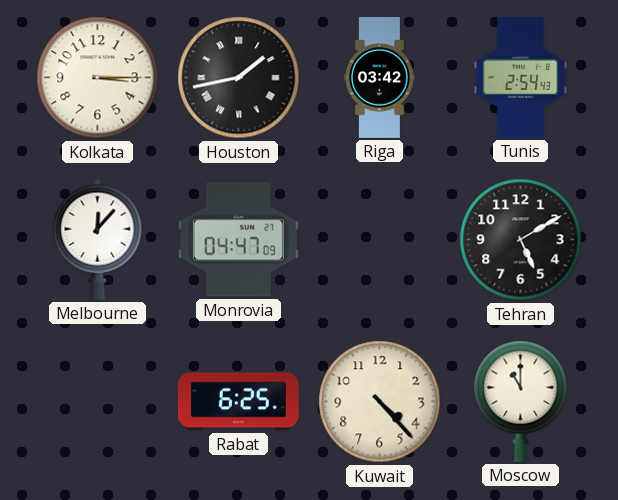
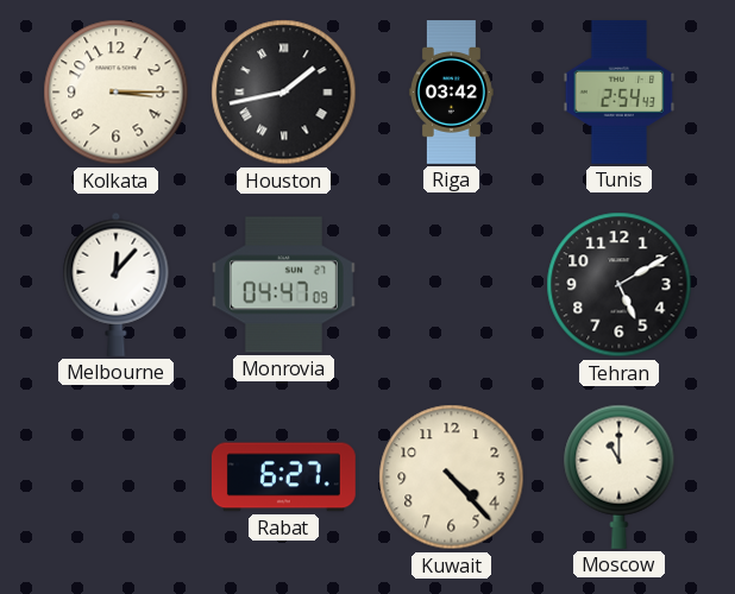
Rabat: 6:25 -> 6:27
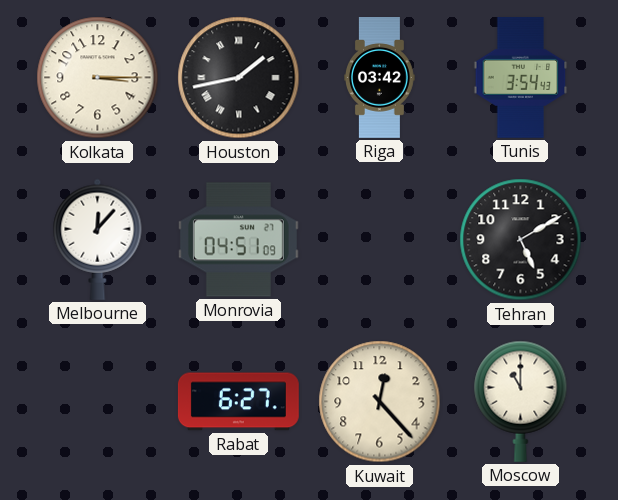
Tunis: 2:54 -> 3:54
Monrovia: 04:47 -> 04:51
Kuwait: 4:23 -> 12:23
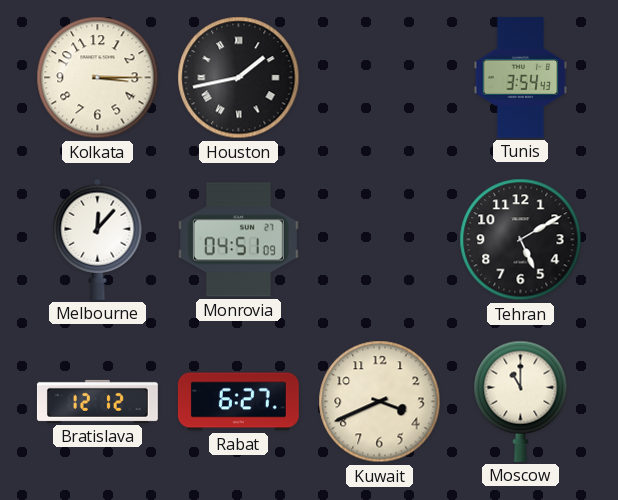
Riga: 03:42 -> none
Bratislava: none -> 12:12
Kuwait: 12:23 -> 3:41
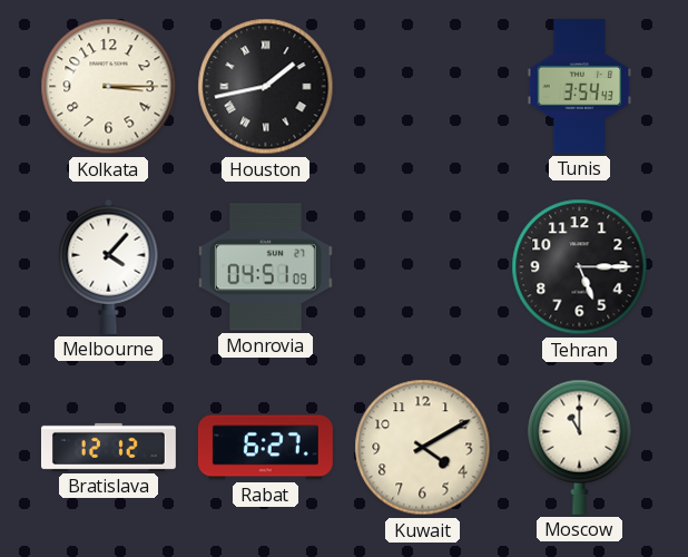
Melbourne: 12:07 -> 4:07
Tehran: 5:10 -> 5:15
Kuwait: 3:41 -> 4:10
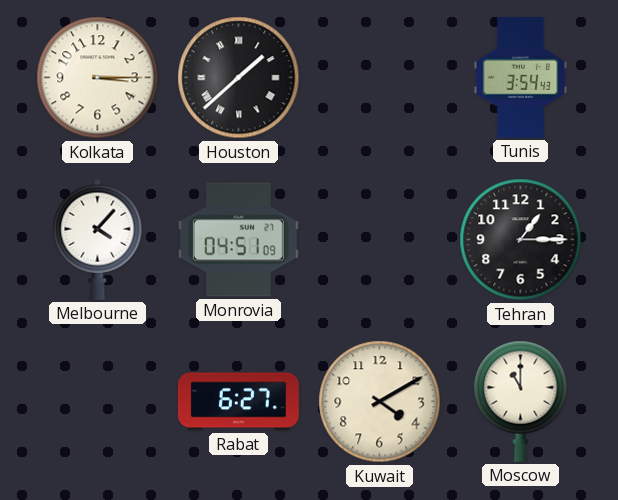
Houston: 1:43 -> 1:38
Tehran: 5:15 -> 1:15
Bratislava: 12:12 -> none
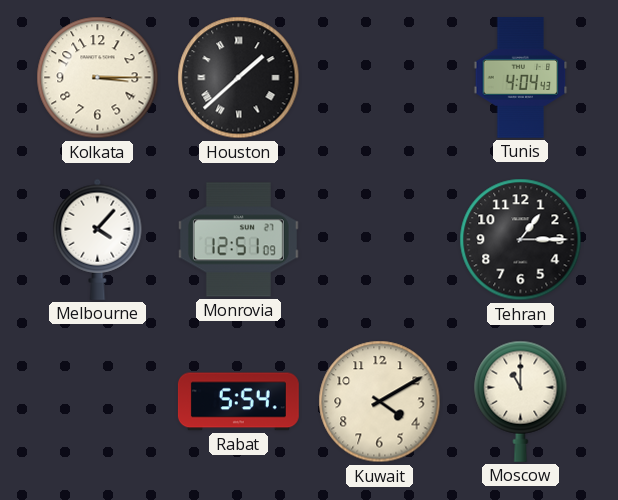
Tunis: 3:54 -> 4:04
Monrovia: 04:51 -> 12:51
Rabat: 6:27 -> 5:54
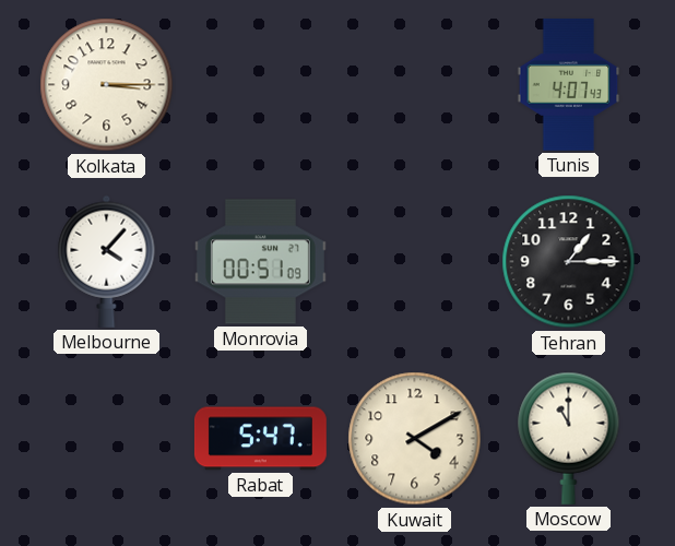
Houston: 1:38 -> none
Tunis: 4:04 -> 4:07
Monrovia: 12:51 -> 00:51
Rabat: 5:54 -> 5:47
